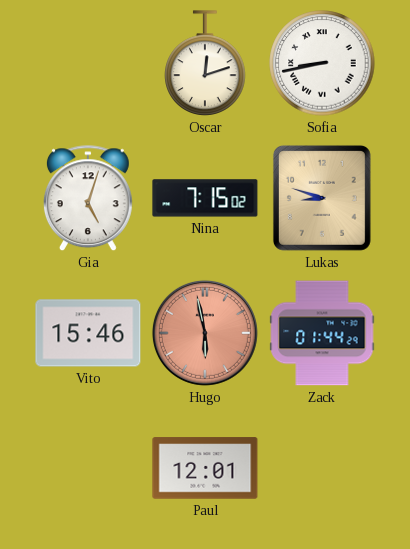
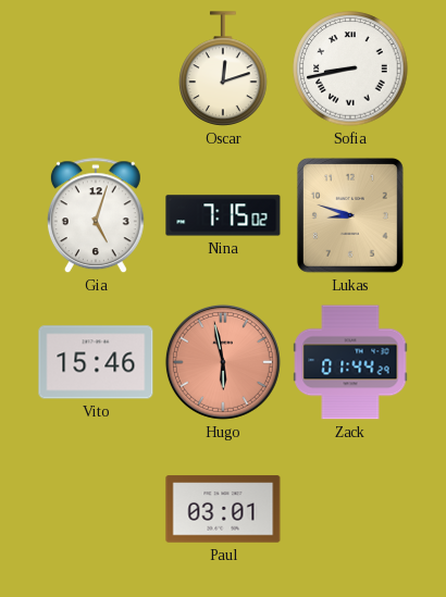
Paul: 12:01 -> 03:01
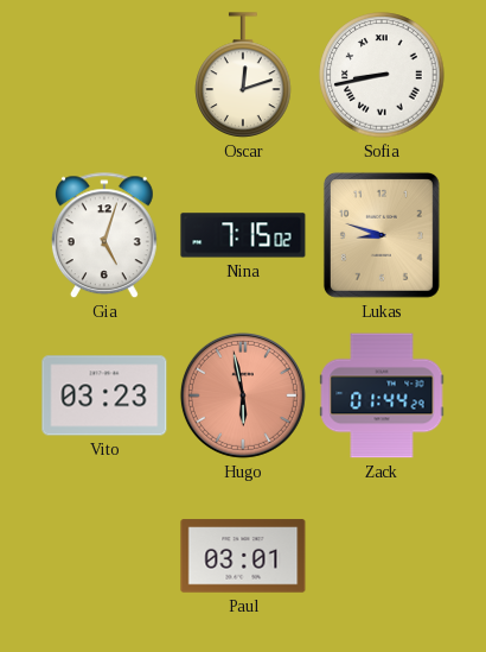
Vito: 15:46 -> 03:23
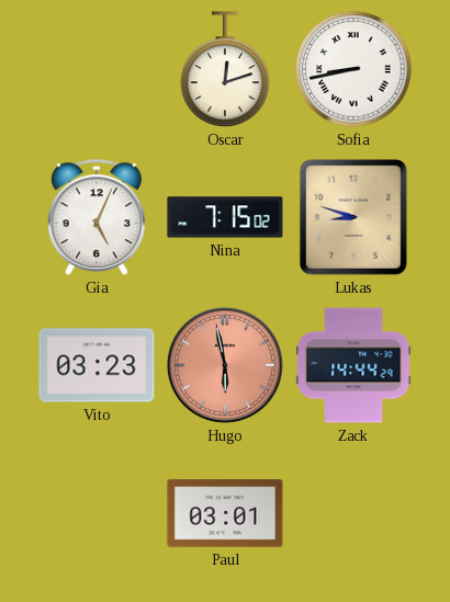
Gia: 5:03 -> 5:04
Zack: 01:44 -> 14:44
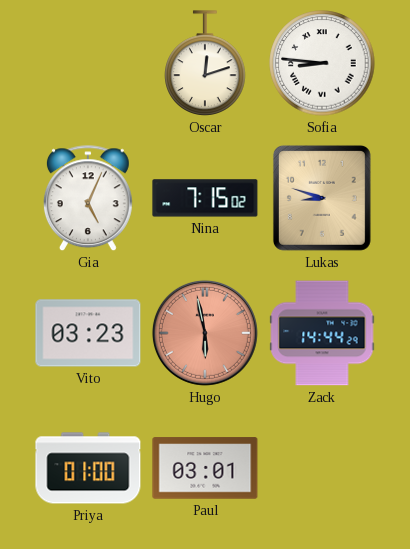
Sofia: 8:43 -> 8:46
Priya: none -> 01:00
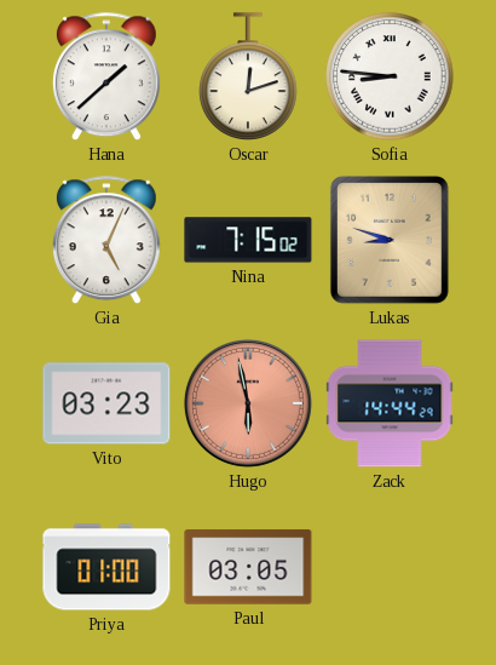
Hana: none -> 1:38
Paul: 03:01 -> 03:05
